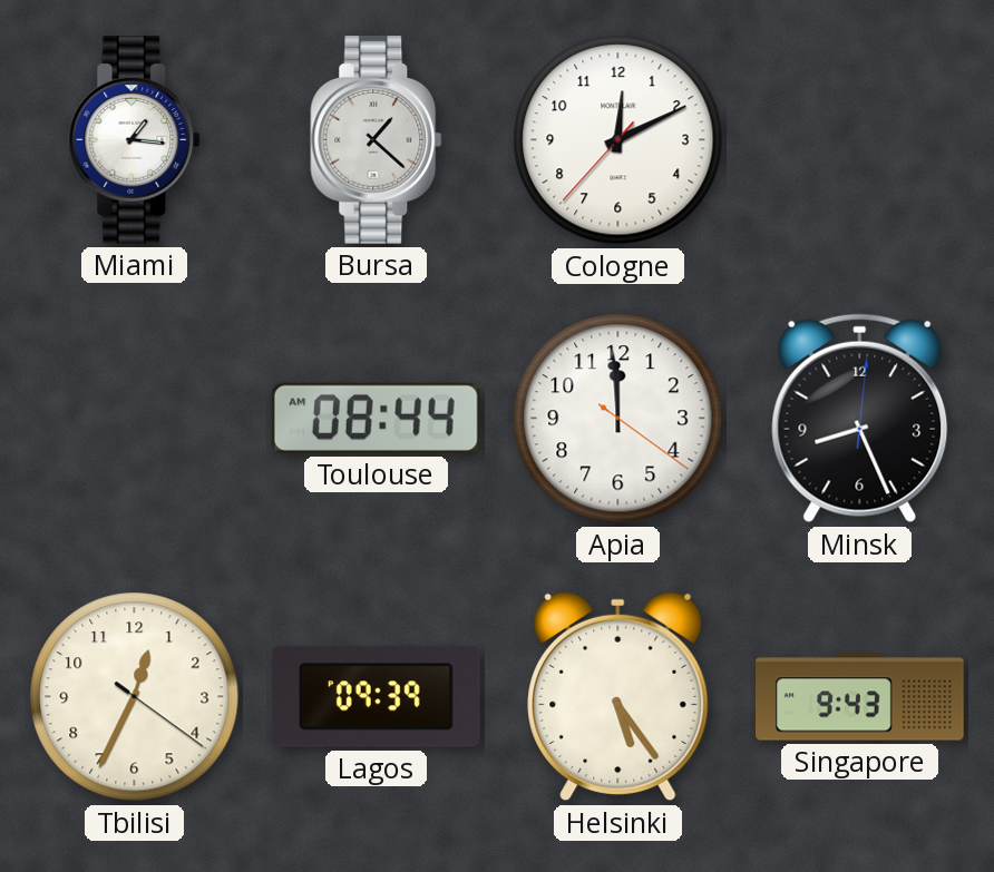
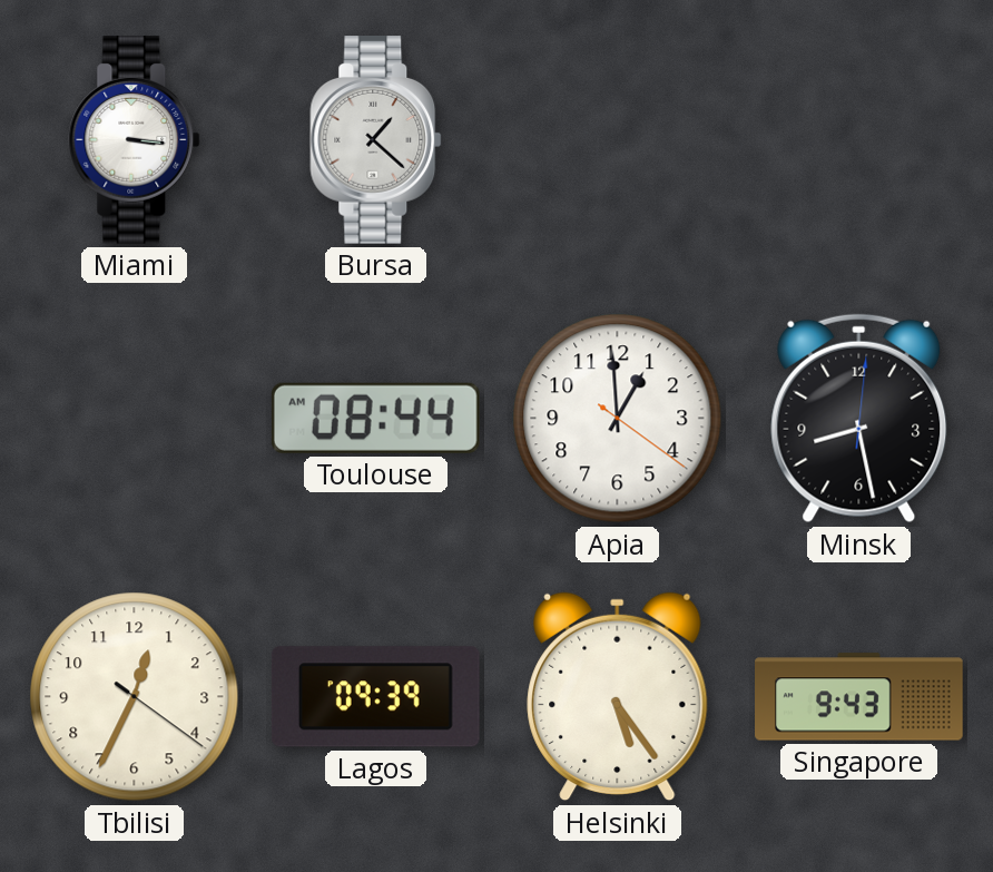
Miami: 1:16 -> 3:16
Cologne: 12:10 -> none
Apia: 11:59 -> 12:59
Minsk: 8:26 -> 8:28
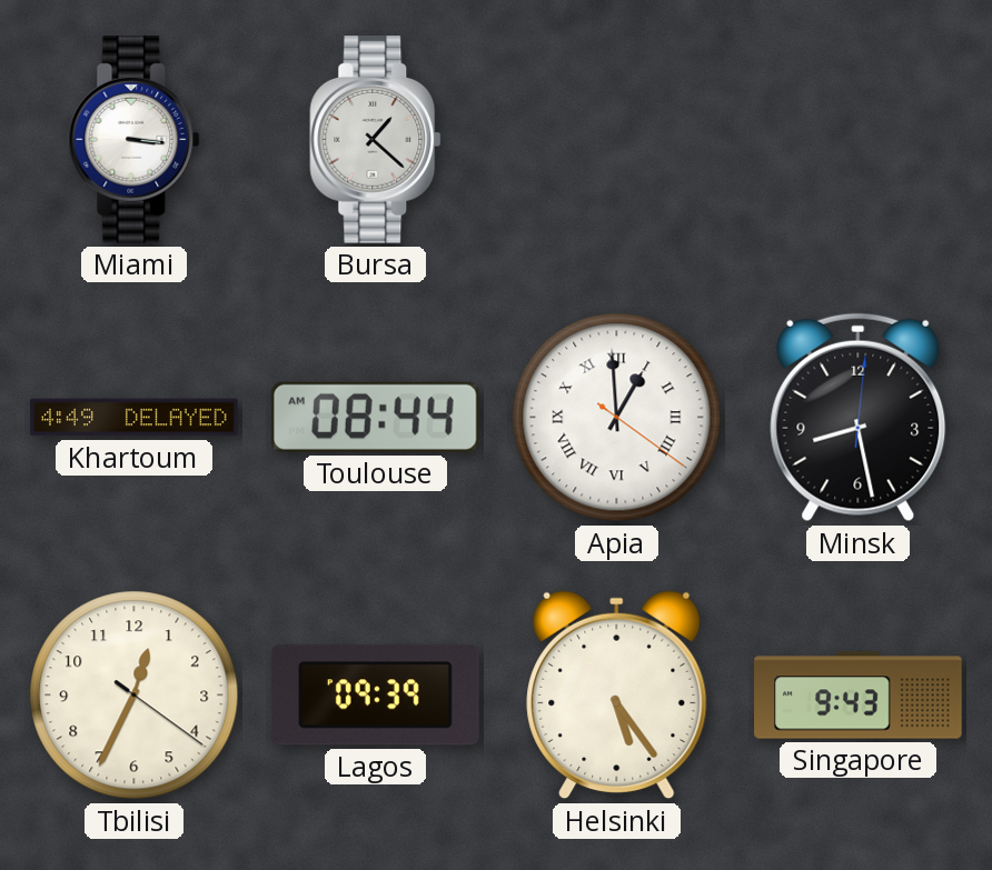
Khartoum: none -> 4:49
Apia numerals: Arabic -> Roman
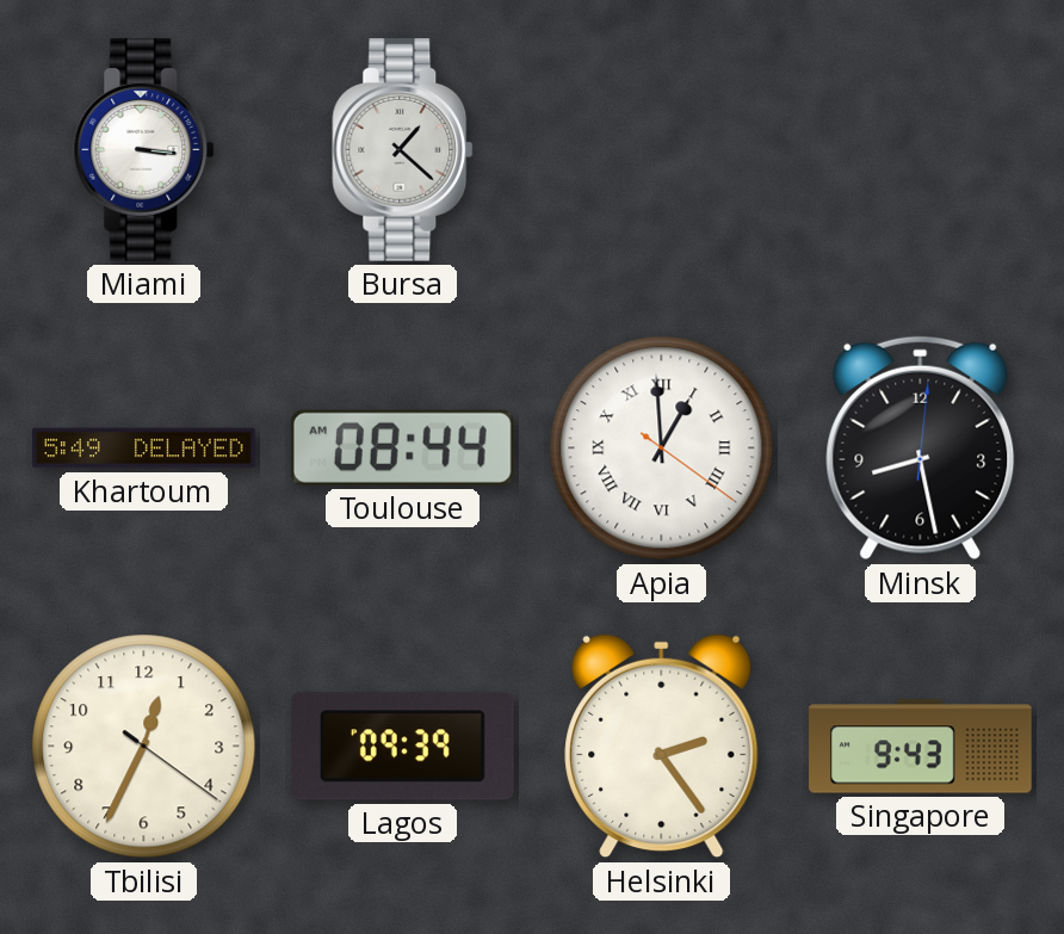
Khartoum: 4:49 -> 5:49
Helsinki: 5:24 -> 2:24
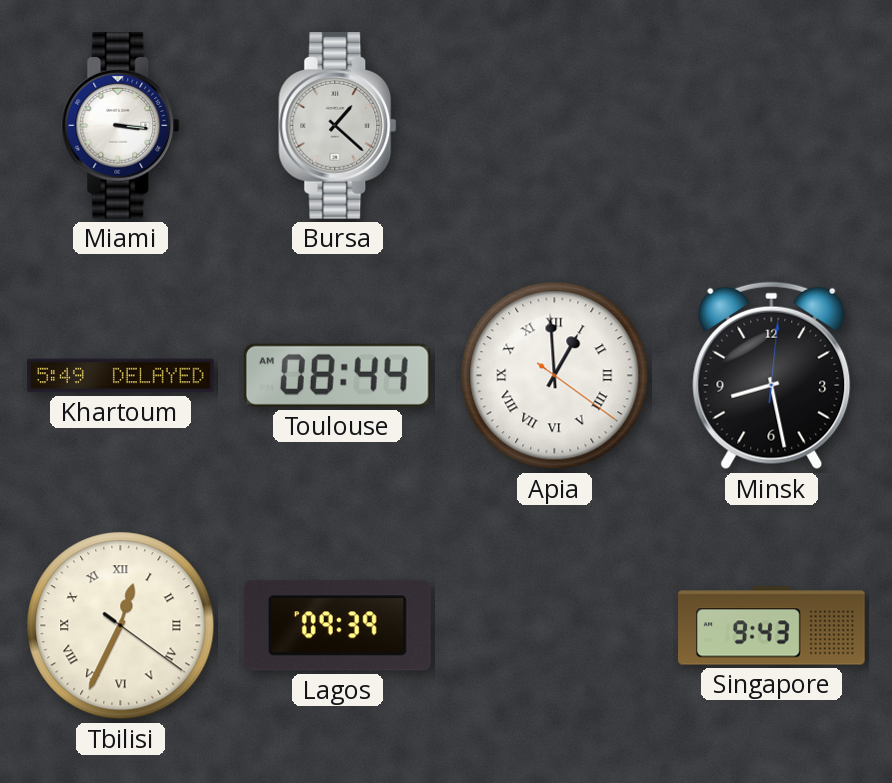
Tbilisi numerals: Arabic -> Roman
Helsinki: 2:24 -> none
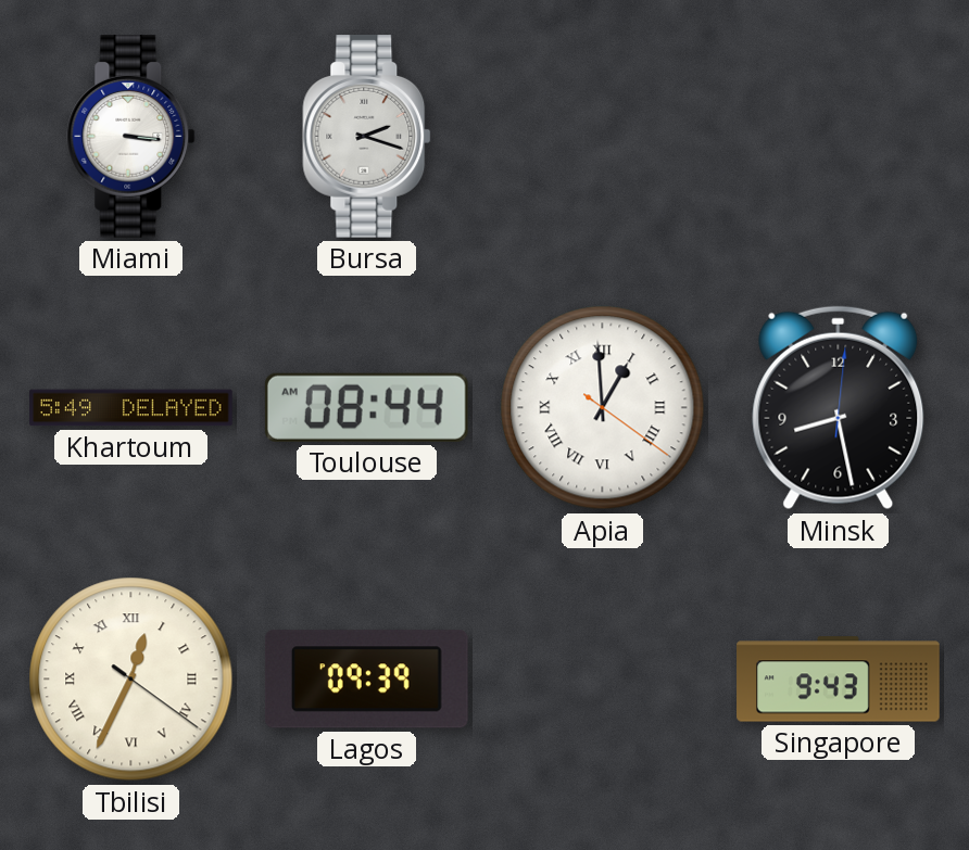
Bursa: 1:22 -> 2:18
